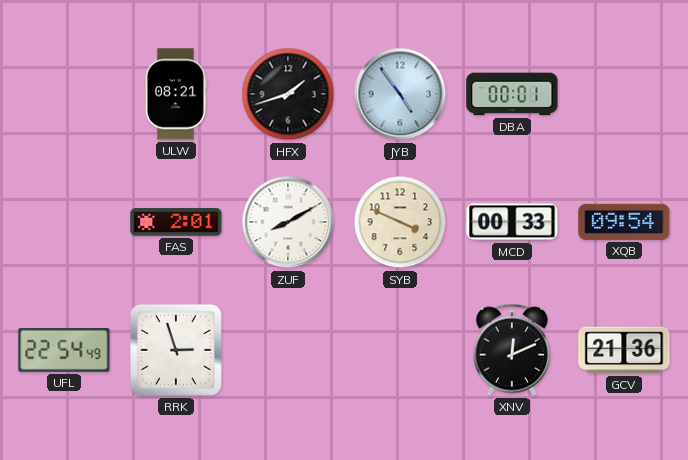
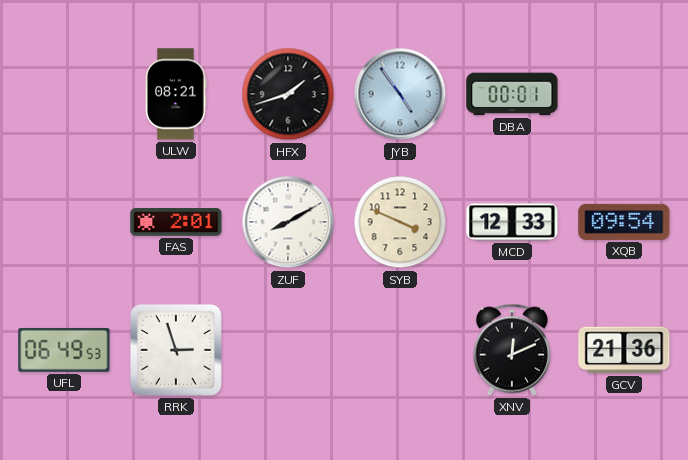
MCD: 00:33 -> 12:33
UFL: 22:54 -> 06:49
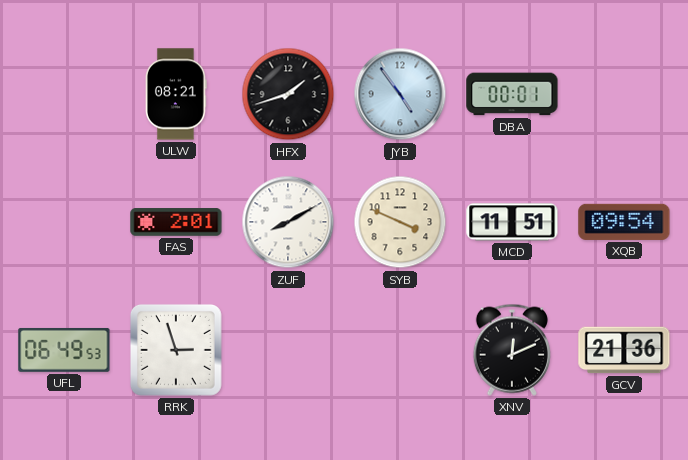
MCD: 12:33 -> 11:51
